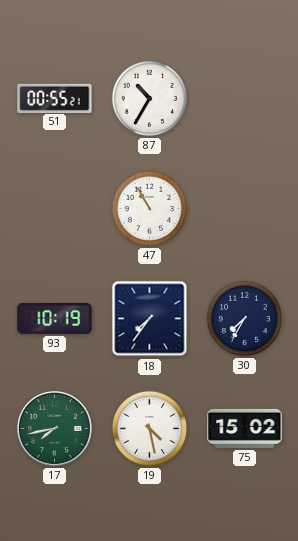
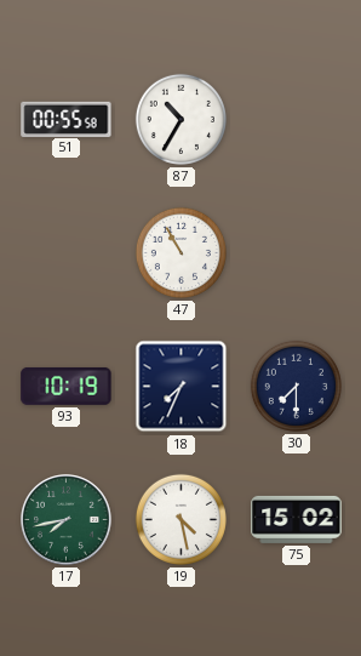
51: 00:55:21 -> 00:55:58
18: 7:36 -> 7:34
30: 7:35 -> 7:30
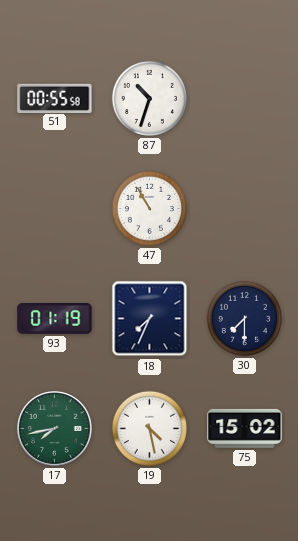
87: 10:35 -> 10:33
93: 10:19 -> 01:19
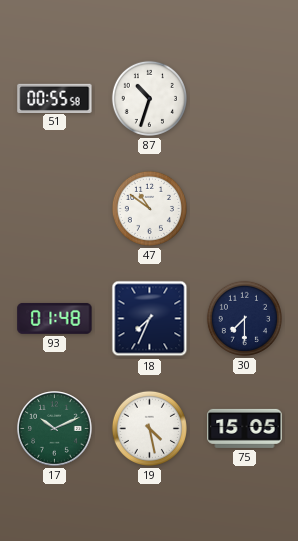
47: 10:55 -> 10:51
93: 01:19 -> 01:48
17: 7:43 -> 10:11
75: 15:02 -> 15:05
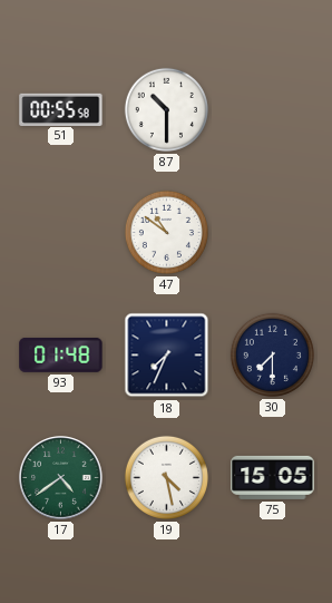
87: 10:33 -> 10:30
17: 10:11 -> 4:39
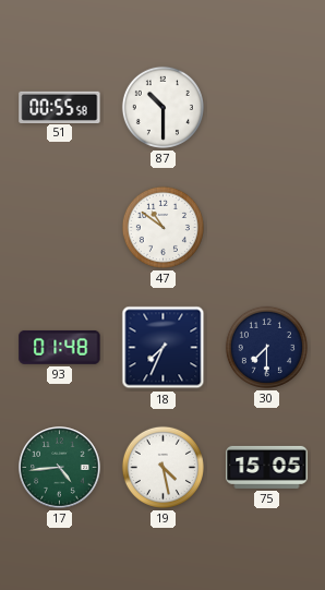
17: 4:39 -> 4:44
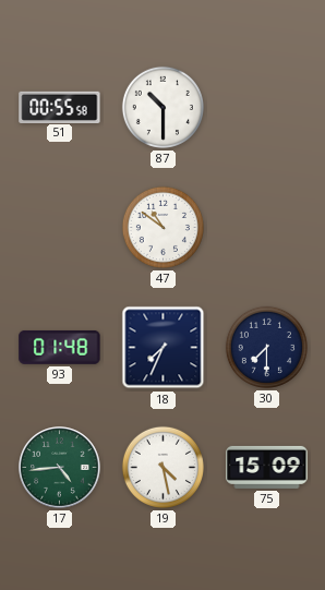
75: 15:05 -> 15:09
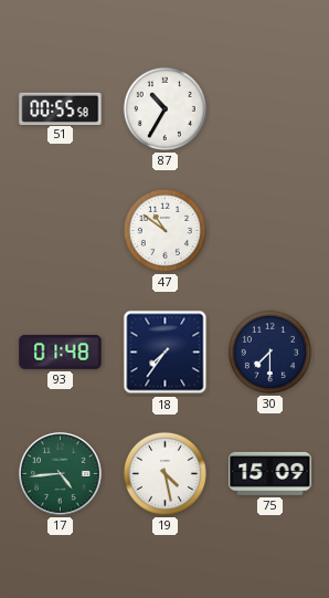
87: 10:30 -> 10:35
18: 7:34 -> 7:36
